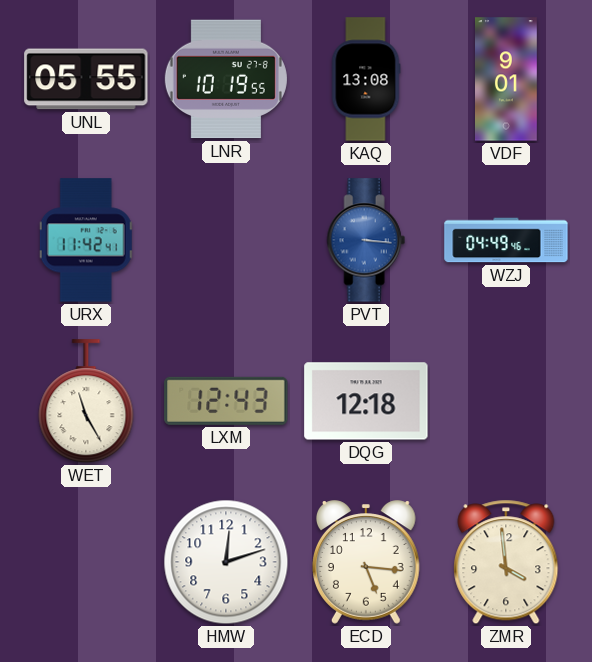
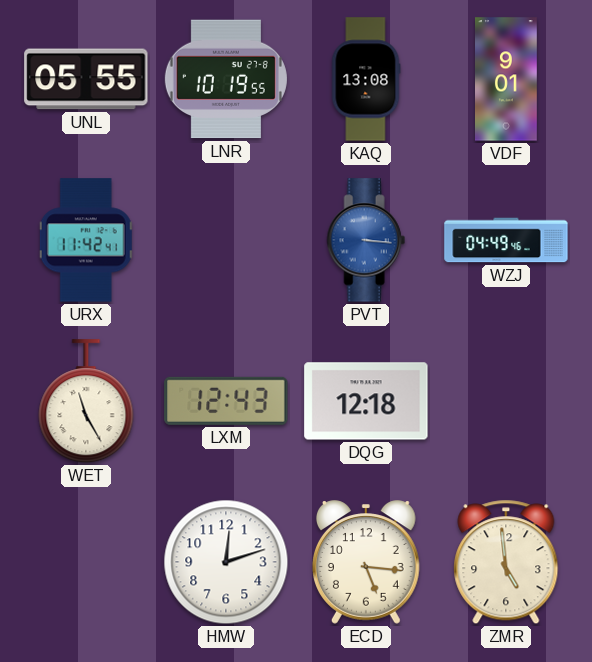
ZMR: 3:59 -> 4:59
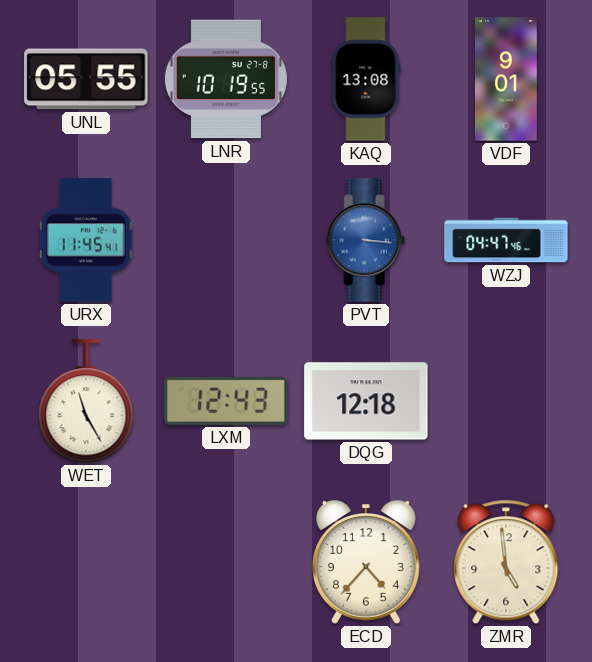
URX: 11:42 -> 11:45
WZJ: 04:49 -> 04:47
HMW: 12:12 -> none
ECD: 5:16 -> 4:37
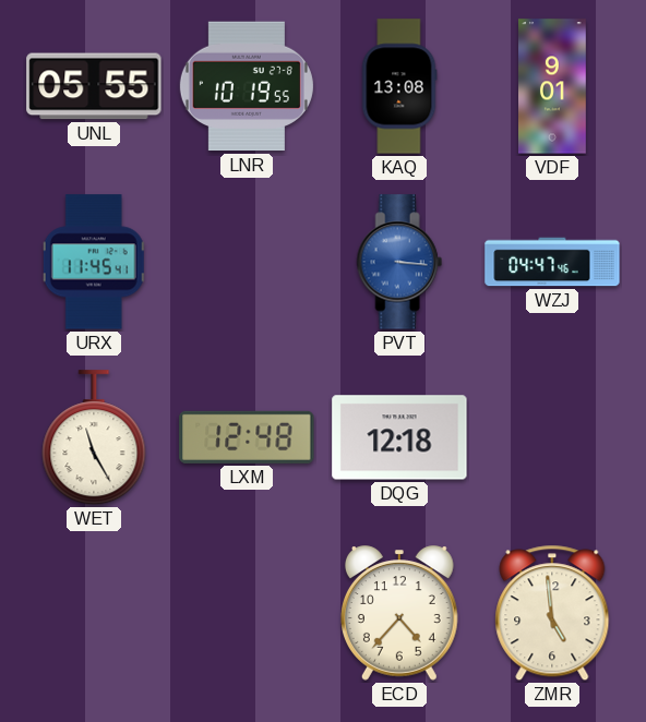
LXM: 12:43 -> 12:48
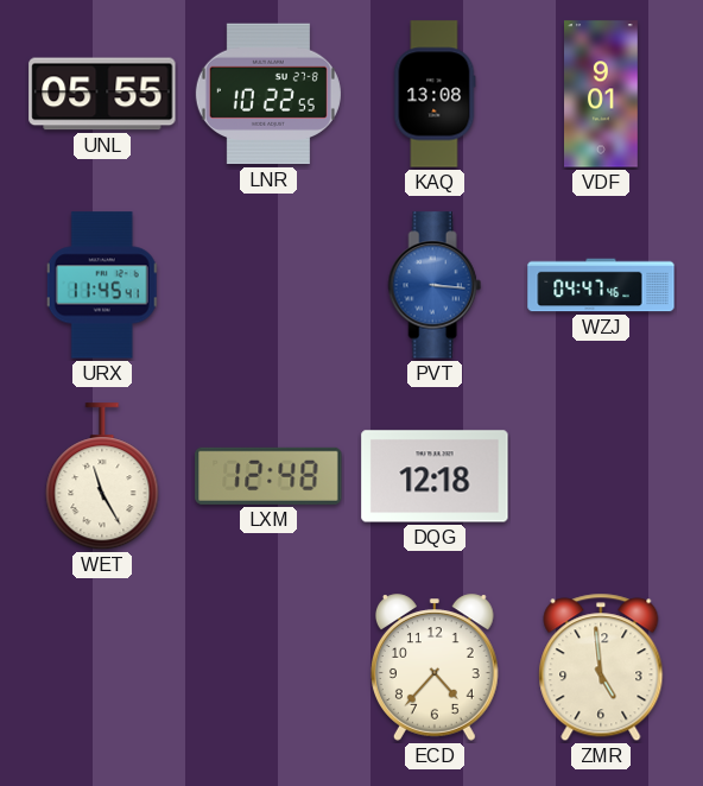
LNR: 10:19 -> 10:22
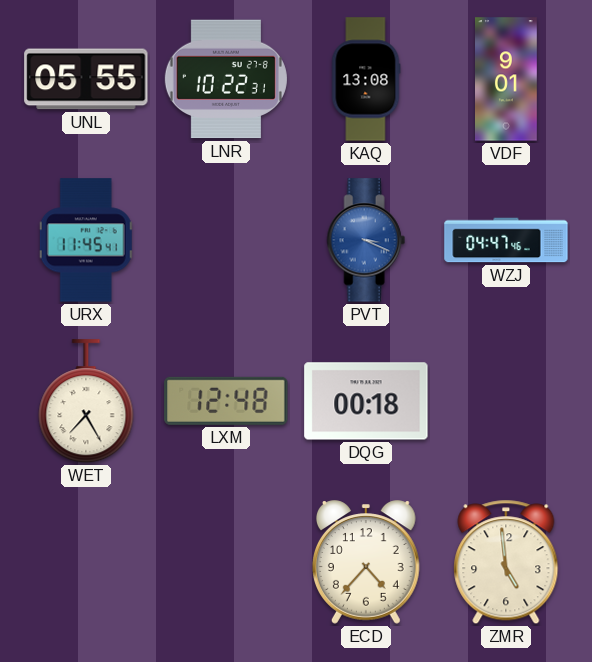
LNR: 10:22:55 -> 10:22:31
PVT: 3:16 -> 3:19
WET: 11:25 -> 7:25
DQG: 12:18 -> 00:18
